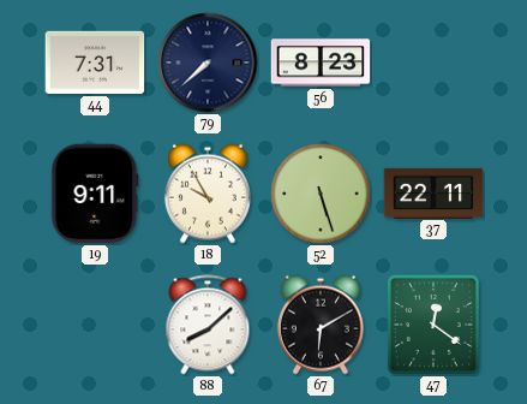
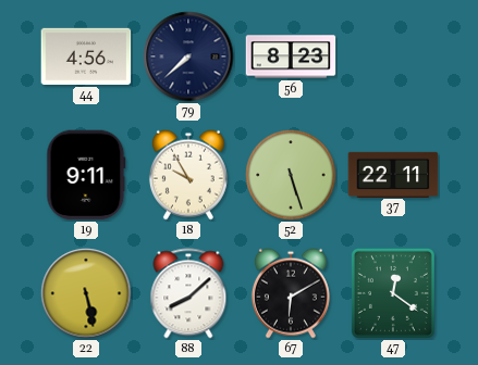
44: 7:31 -> 4:56
22: none -> 5:28
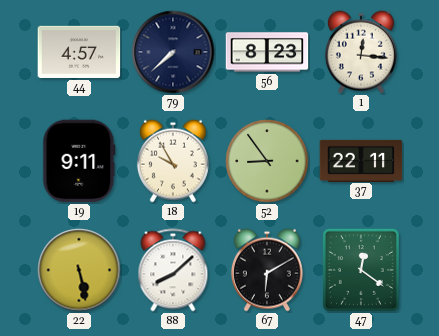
44: 4:56 -> 4:57
1: none -> 12:16
52: 5:27 -> 8:54
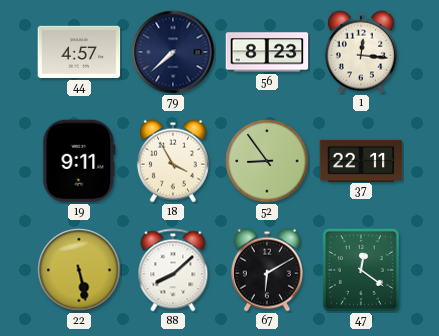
18: 9:55 -> 3:55
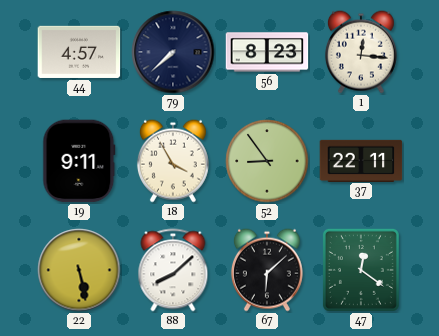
67: 6:10 -> 6:08
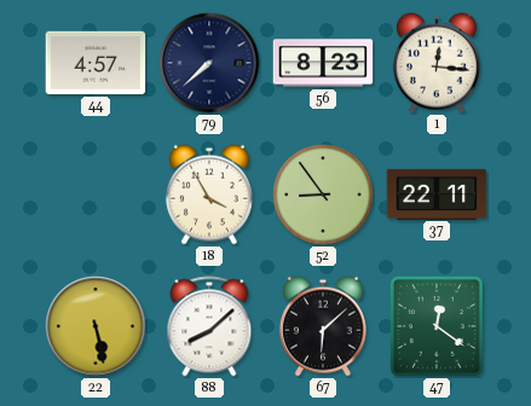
19: 9:11 -> none
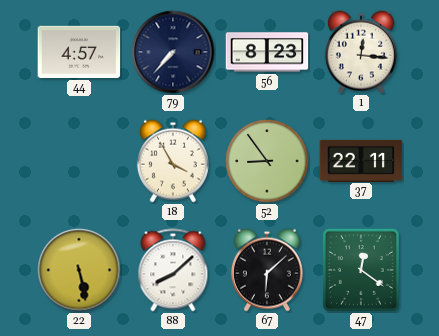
79: 7:38 -> 7:37
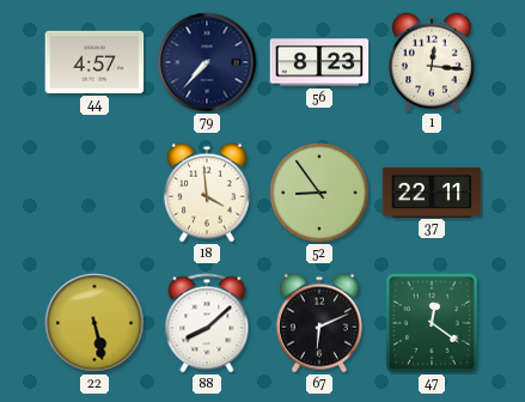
18: 3:55 -> 3:59
67: 6:08 -> 6:11
